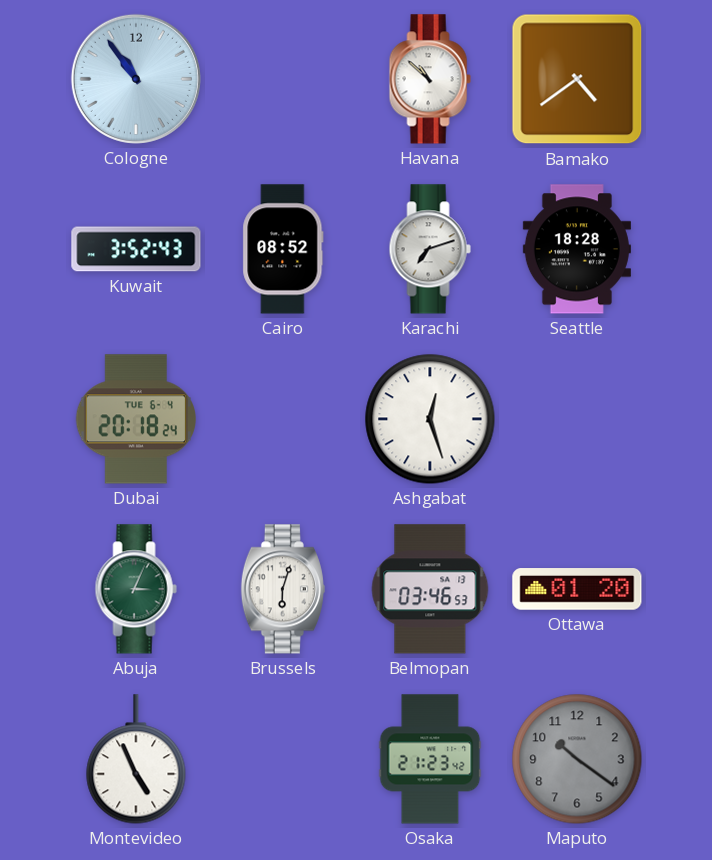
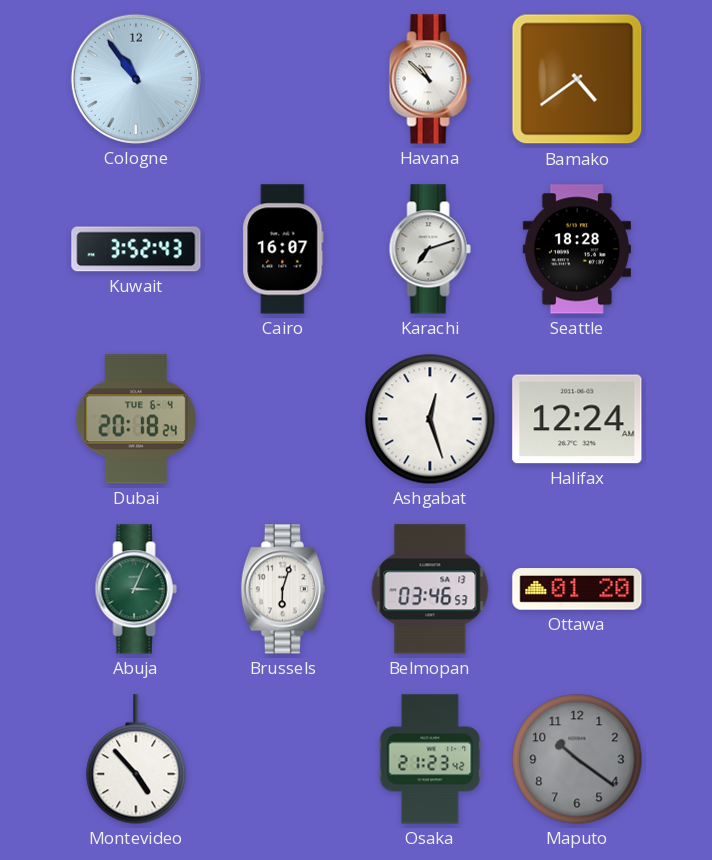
Cairo: 08:52 -> 16:07
Halifax: none -> 12:24
Montevideo: 4:56 -> 4:53
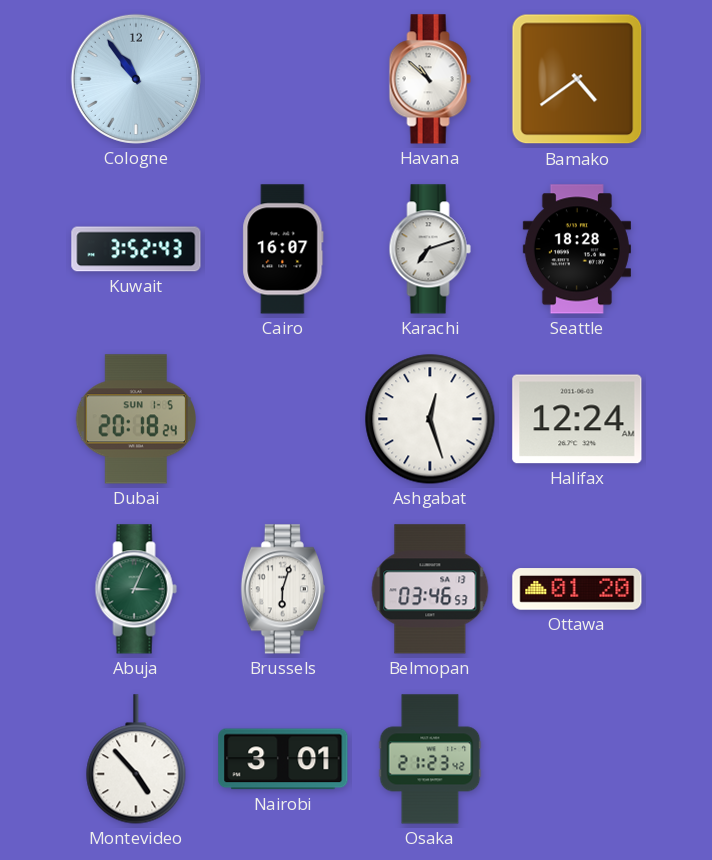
Dubai date: TUE 6-4 -> SUN 1-5
Nairobi: none -> 3:01
Maputo: 10:21 -> none
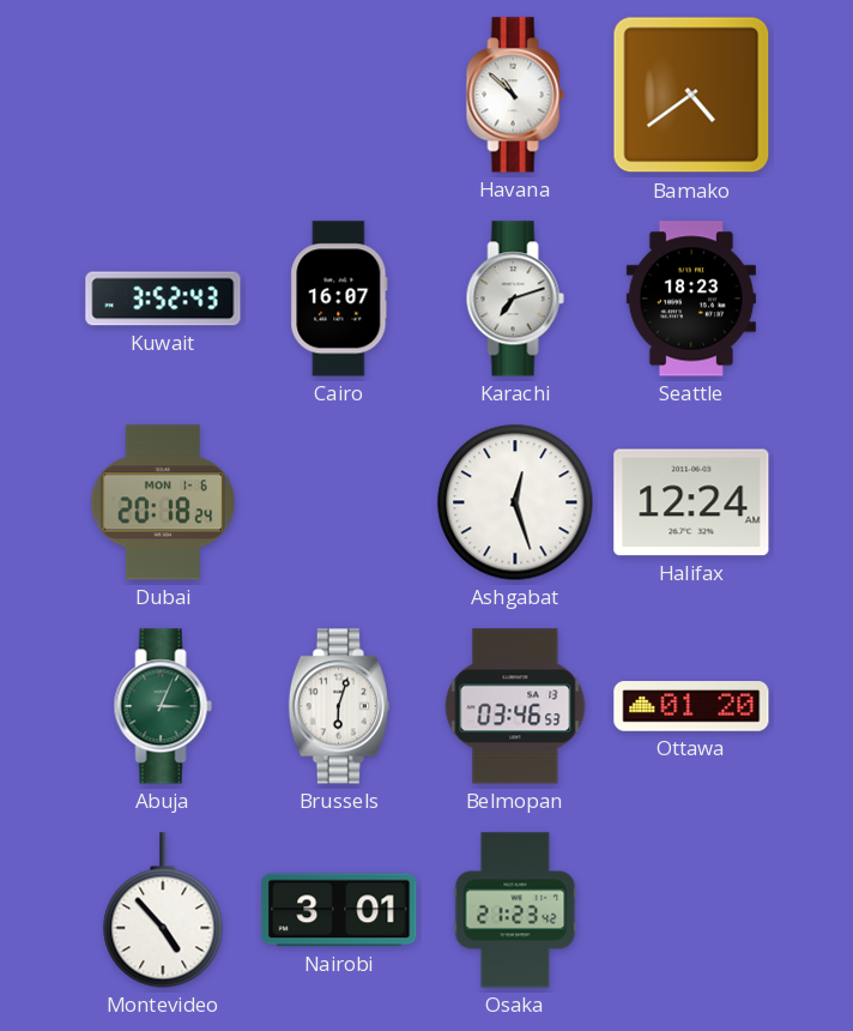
Cologne: 10:54 -> none
Seattle: 18:28 -> 18:23
Dubai date: SUN 1-5 -> MON 1-6
